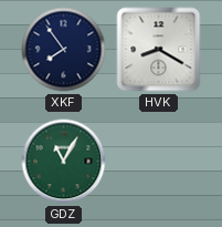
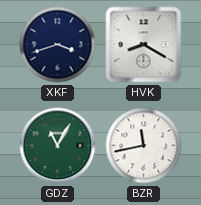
XKF: 7:54 -> 3:42
BZR: none -> 11:43
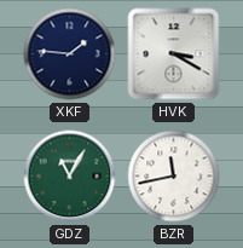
XKF: 3:42 -> 1:46
HVK: 8:20 -> 3:20
